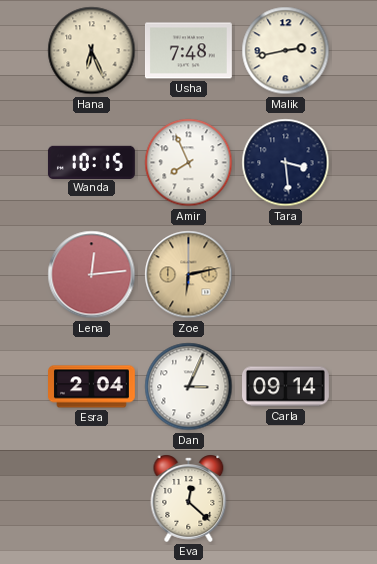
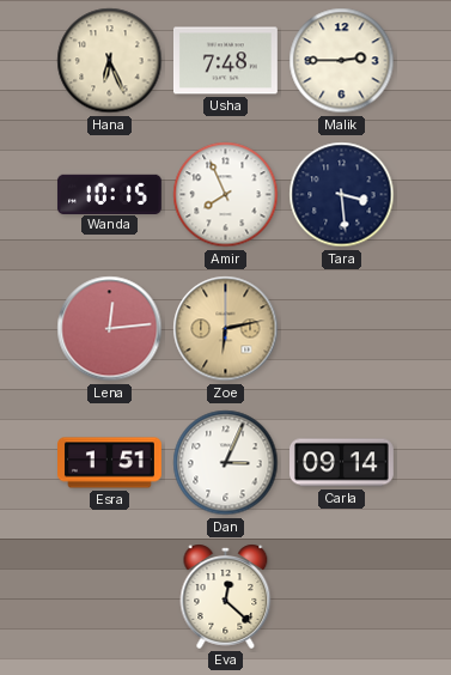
Malik: 2:43 -> 2:45
Esra: 2:04 -> 1:51
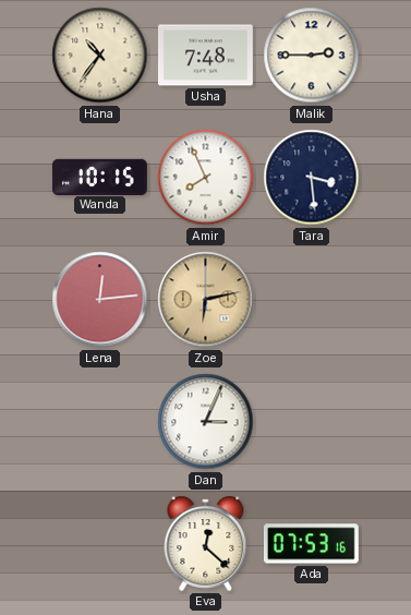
Hana: 6:26 -> 10:36
Esra: 1:51 -> none
Carla: 09:14 -> none
Ada: none -> 07:53
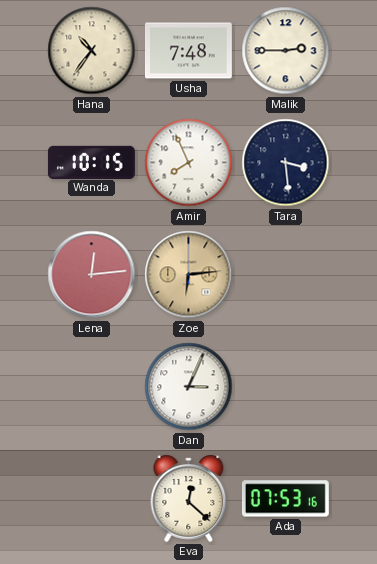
Zoe: 6:13 -> 6:14
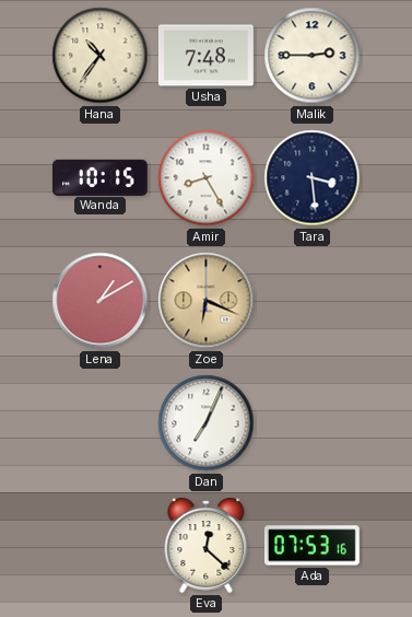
Amir: 7:56 -> 8:25
Lena: 12:14 -> 1:10
Zoe: 6:14 -> 6:19
Dan: 3:04 -> 7:04
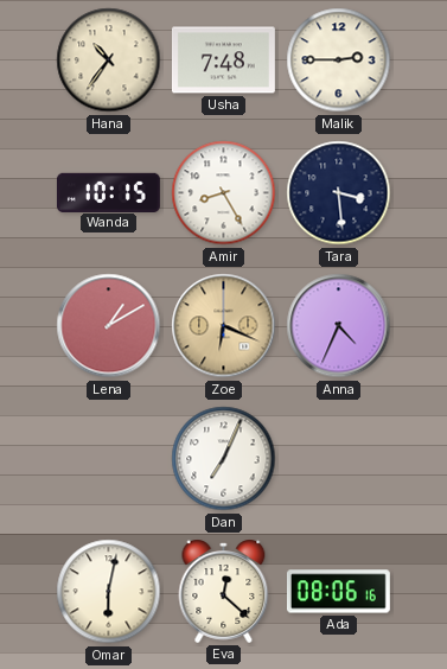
Anna: none -> 4:34
Omar: none -> 6:02
Ada: 07:53 -> 08:06
